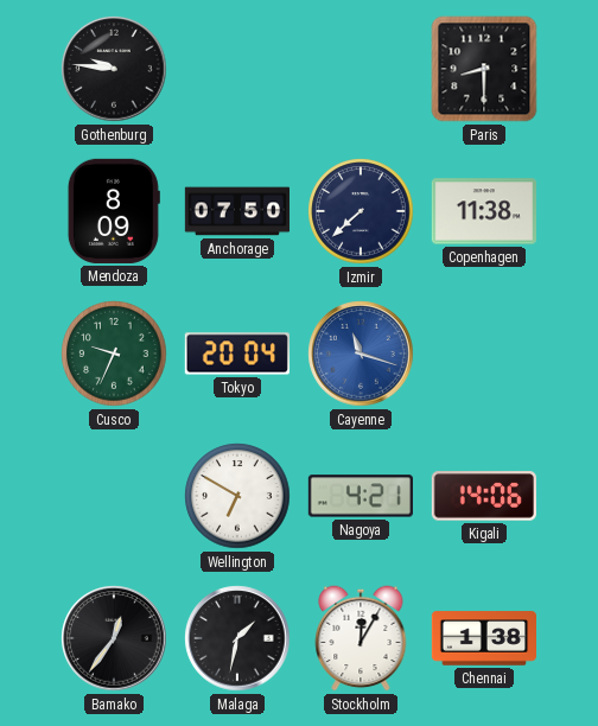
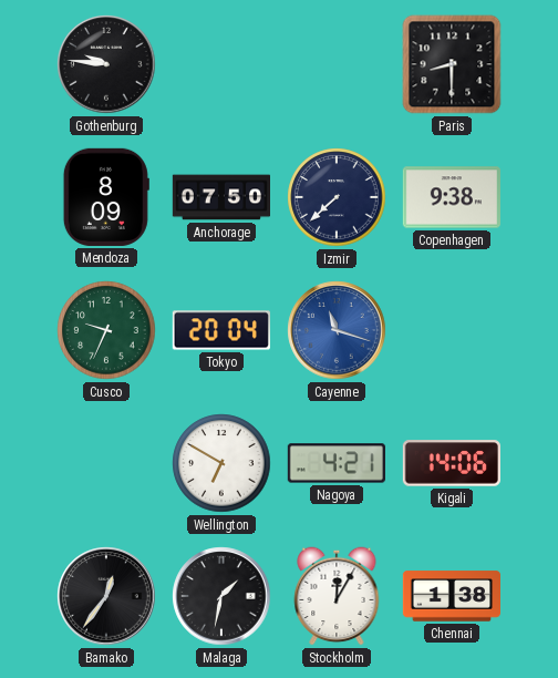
Copenhagen: 11:38 -> 9:38
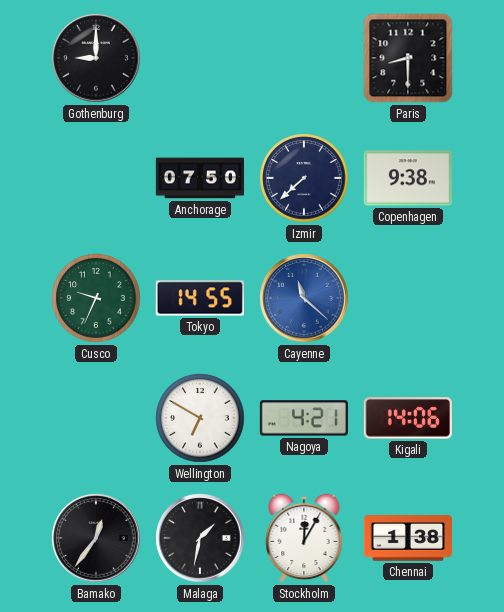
Gothenburg: 9:46 -> 9:00
Mendoza: 8:09 -> none
Tokyo: 20:04 -> 14:55
Cayenne: 11:18 -> 11:22
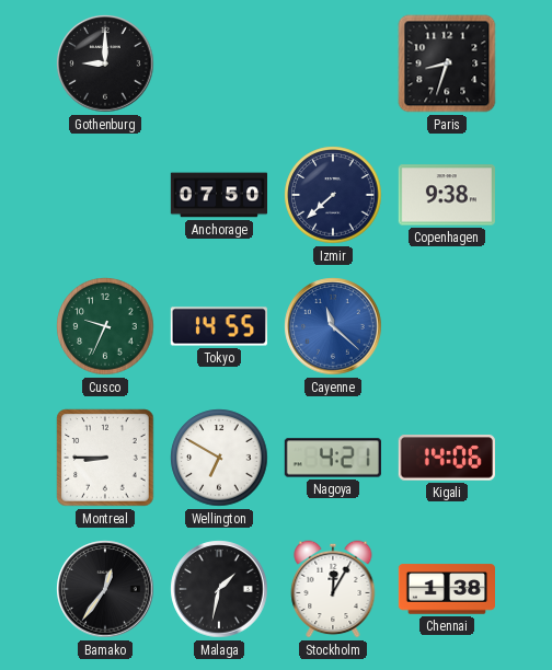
Paris: 8:30 -> 8:33
Montreal: none -> 8:45
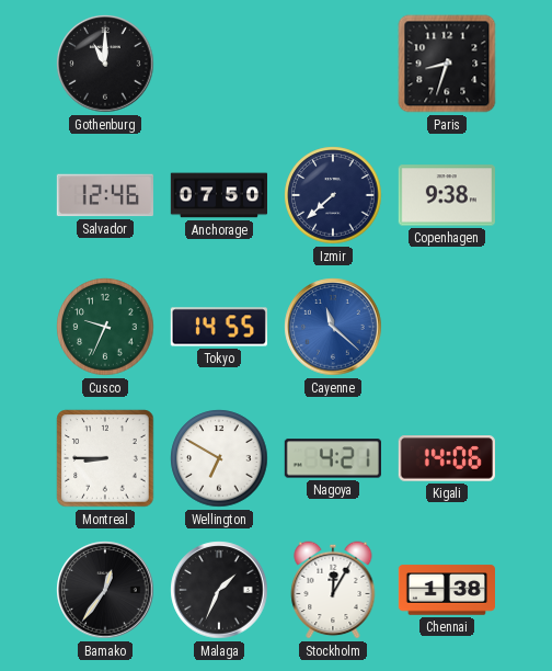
Gothenburg: 9:00 -> 11:00
Salvador: none -> 12:46
Malaga: 1:32 -> 1:34
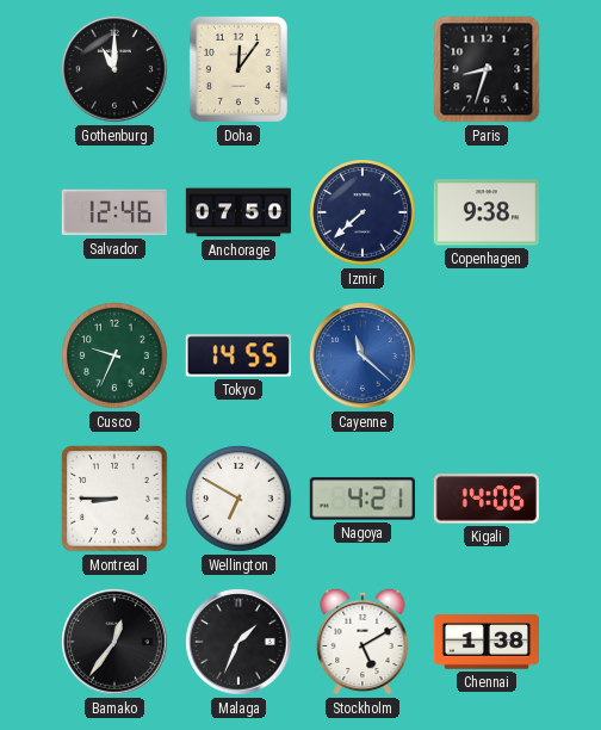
Doha: none -> 12:06
Stockholm: 12:05 -> 5:10
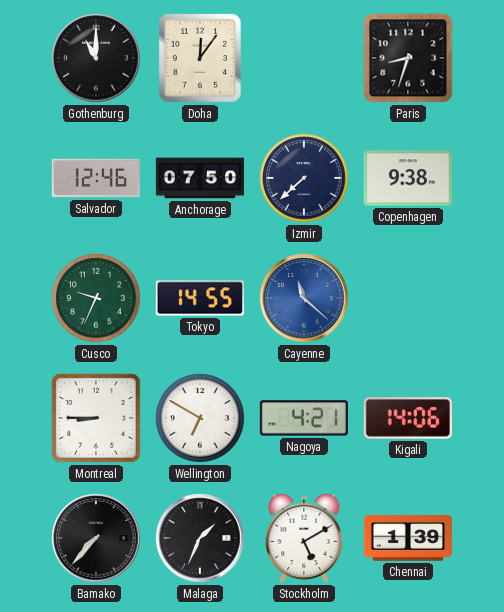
Bamako: 12:36 -> 7:37
Chennai: 1:38 -> 1:39
